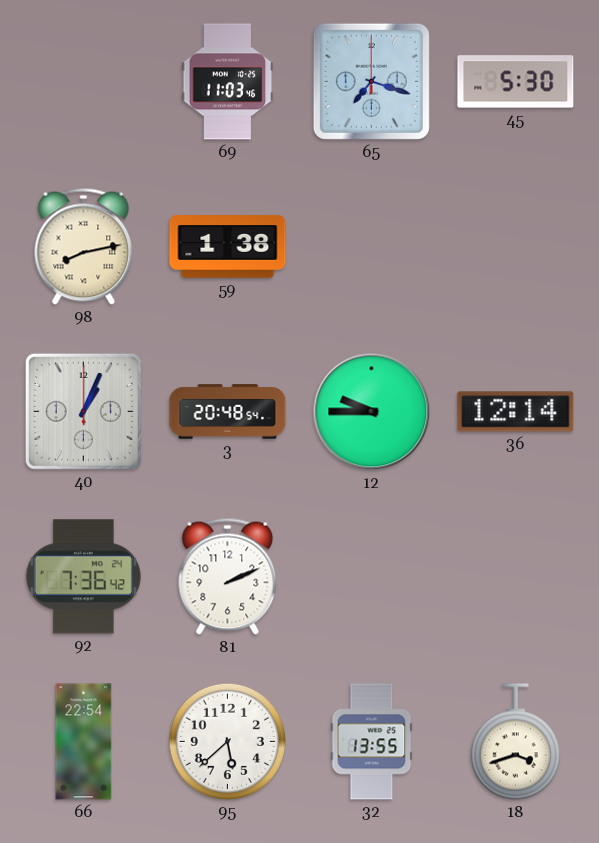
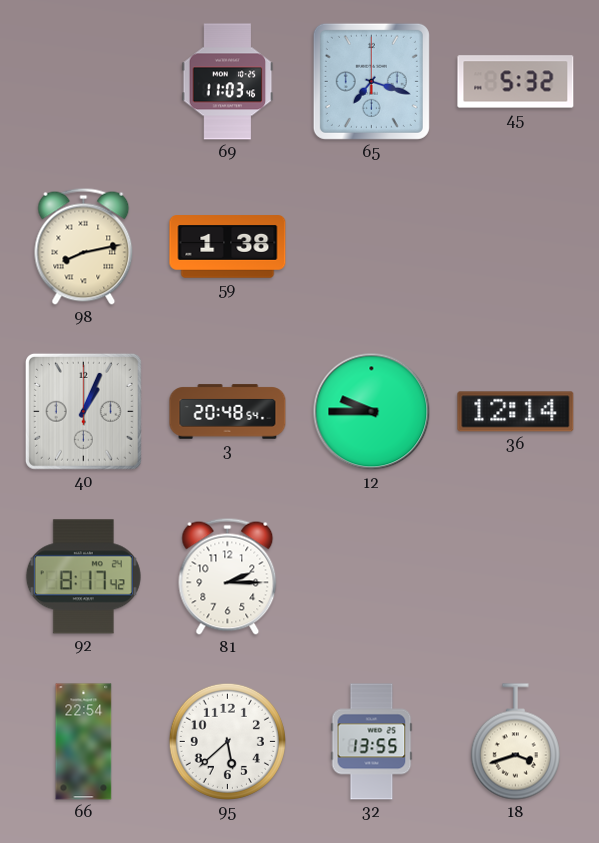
45: 5:30 -> 5:32
92: 7:36 -> 8:17
81: 2:11 -> 2:15
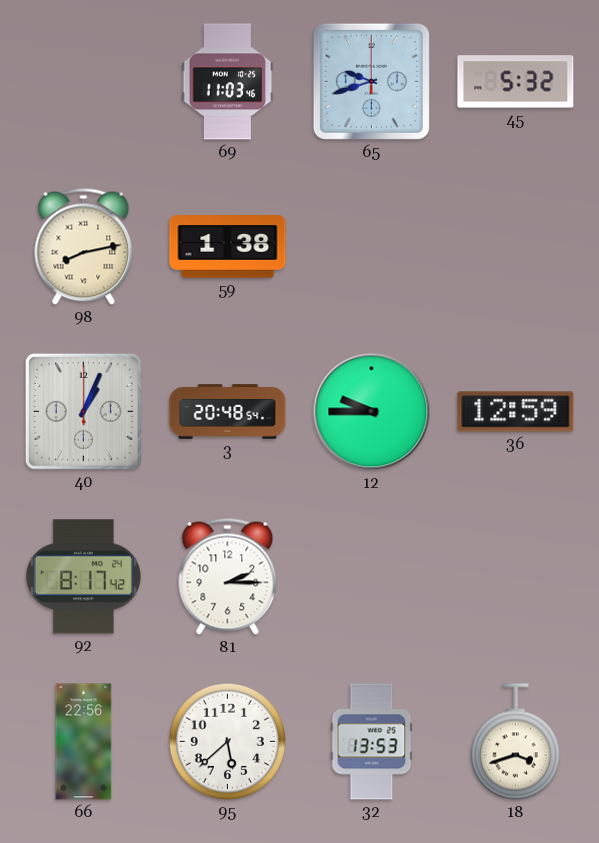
65: 7:18 -> 9:42
36: 12:14 -> 12:59
66: 22:54 -> 22:56
32: 13:55 -> 13:53
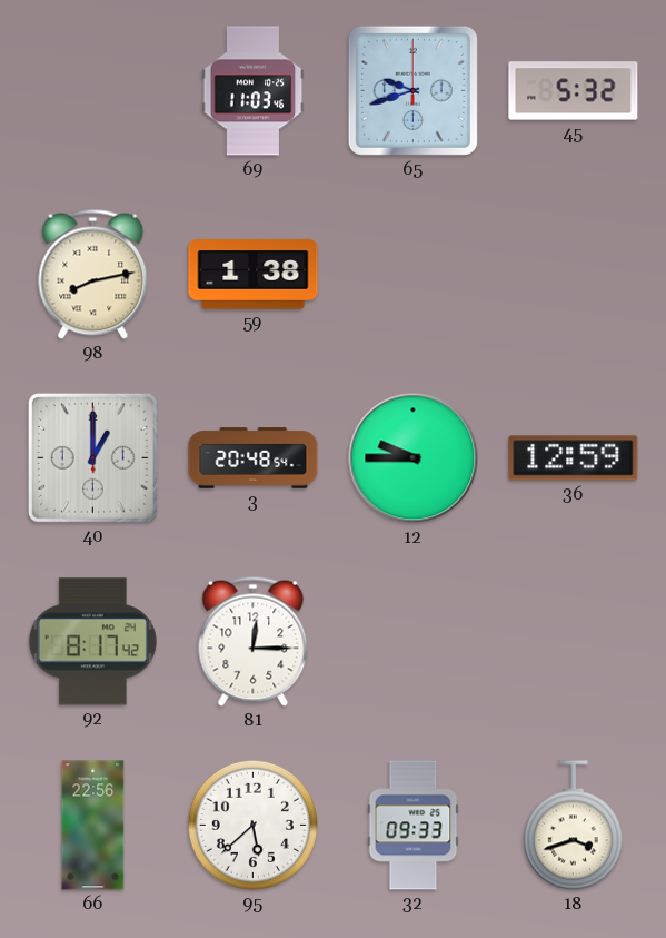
40: 1:04 -> 1:00
81: 2:15 -> 12:15
32: 13:53 -> 09:33
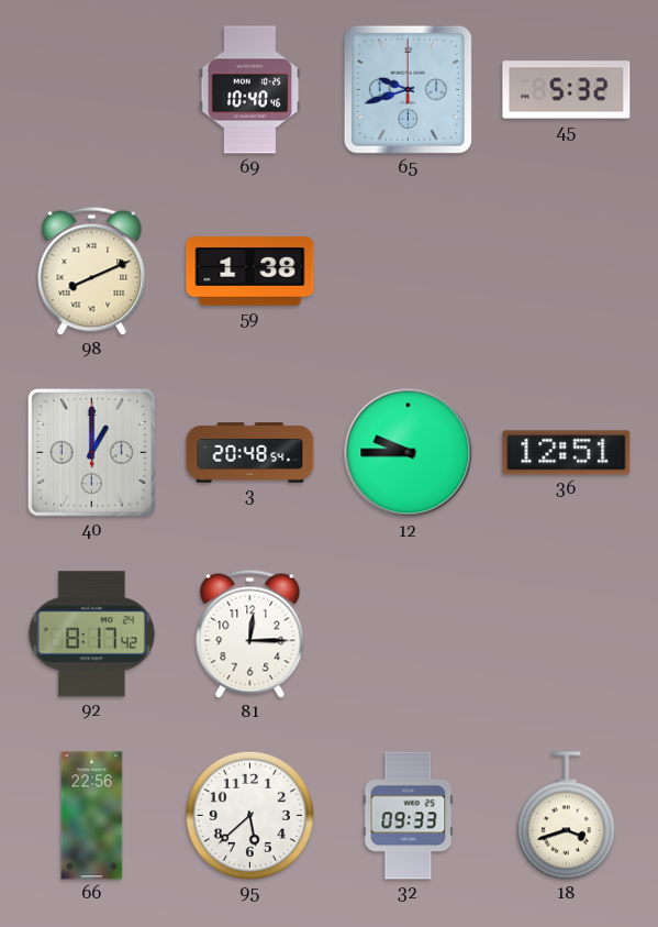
69: 11:03 -> 10:40
98: 8:13 -> 8:11
36: 12:59 -> 12:51
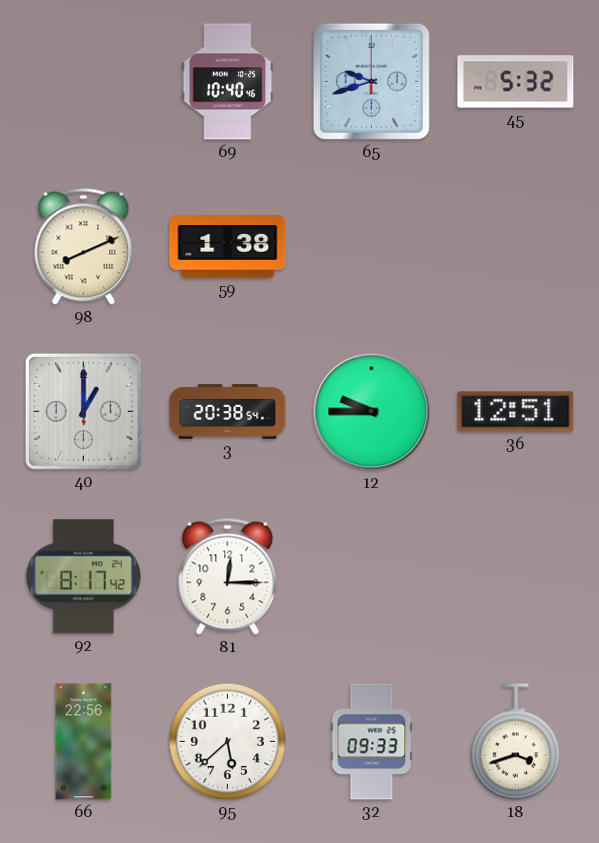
3: 20:48 -> 20:38
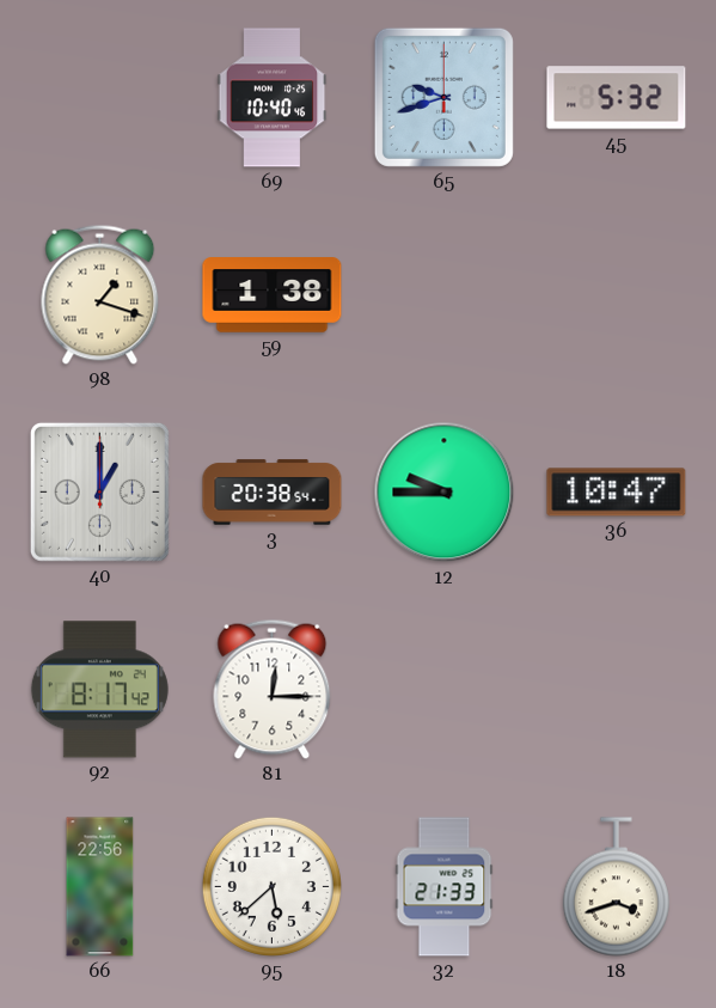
98: 8:11 -> 1:18
36: 12:51 -> 10:47
32: 09:33 -> 21:33
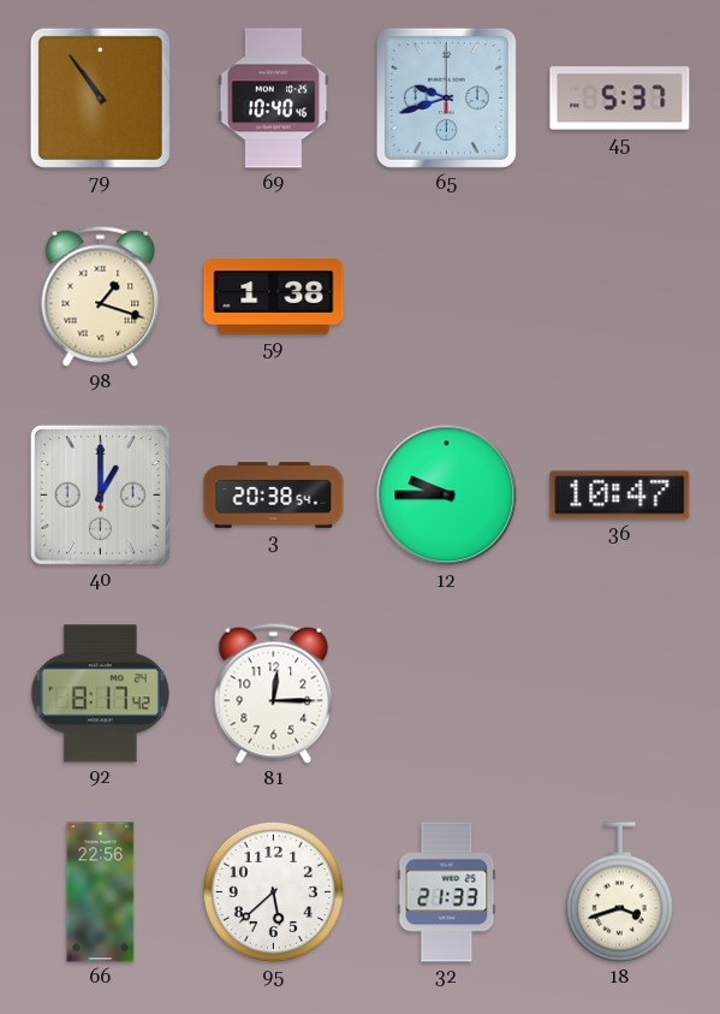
79: none -> 10:54
45: 5:32 -> 5:37
